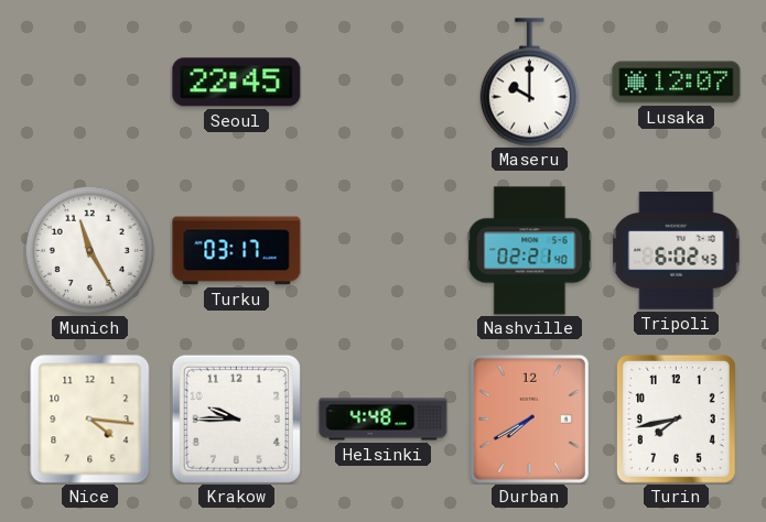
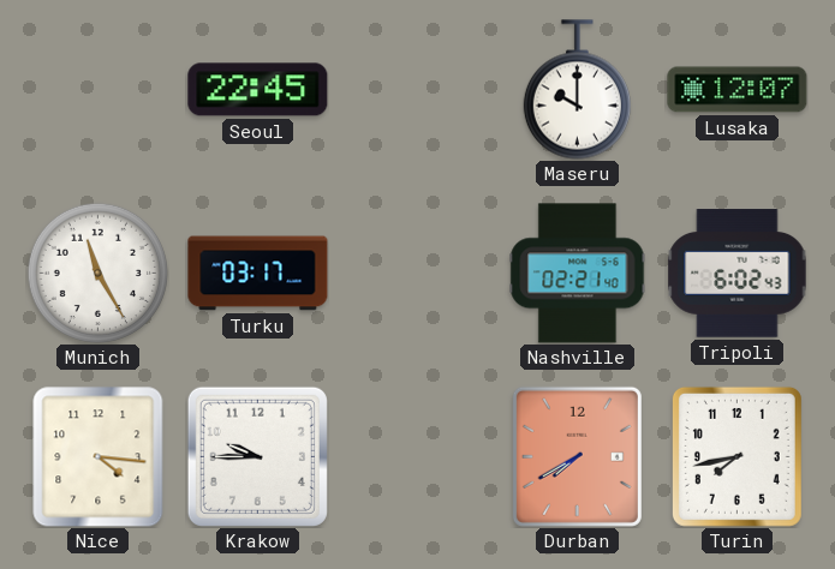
Helsinki: 4:48 -> none
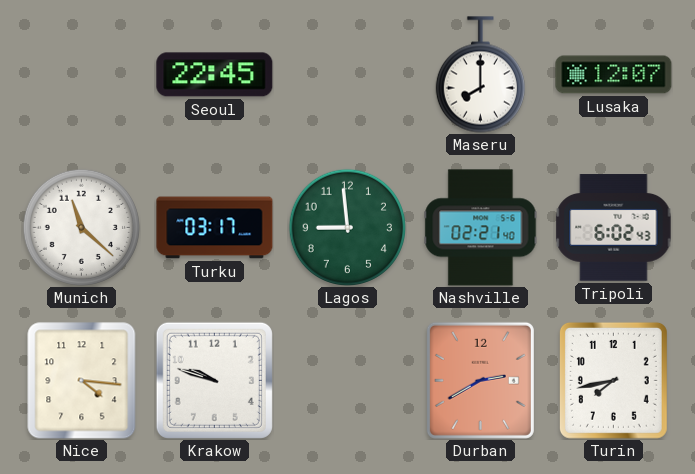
Maseru: 10:00 -> 8:00
Munich: 11:25 -> 11:22
Lagos: none -> 8:59
Krakow: 9:45 -> 9:48
Durban: 7:40 -> 2:40
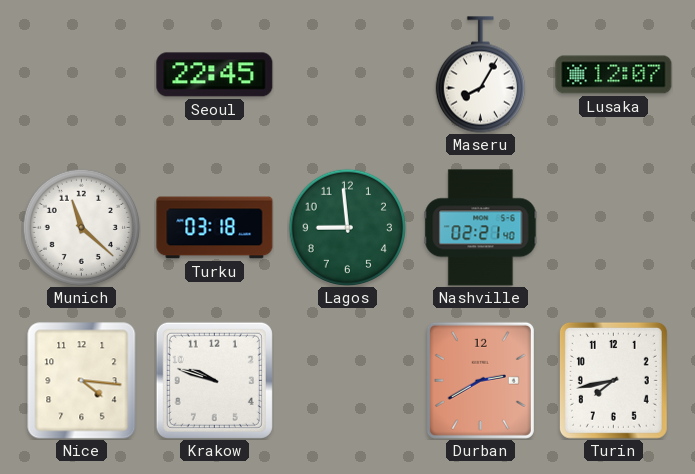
Maseru: 8:00 -> 8:05
Turku: 03:17 -> 03:18
Tripoli: 6:02 -> none
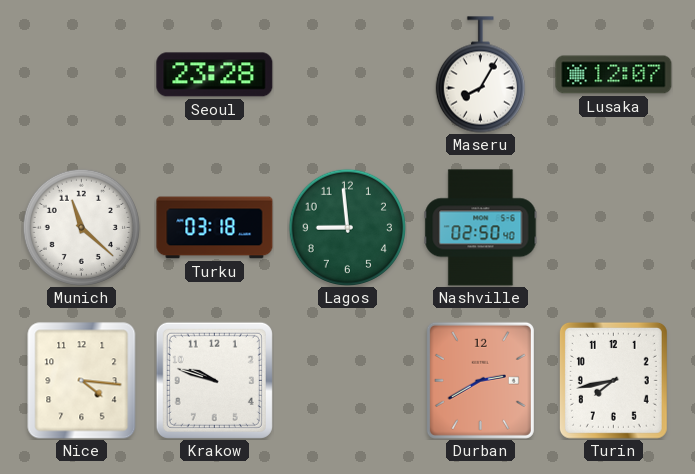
Seoul: 22:45 -> 23:28
Nashville: 02:21 -> 02:50
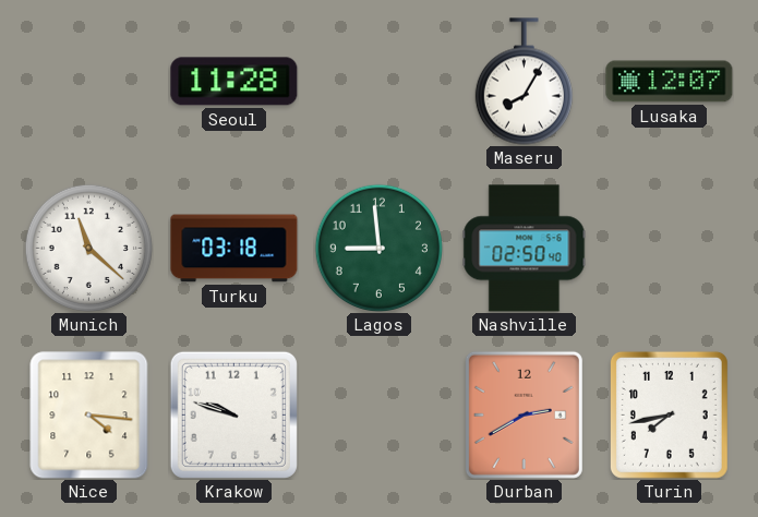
Seoul: 23:28 -> 11:28
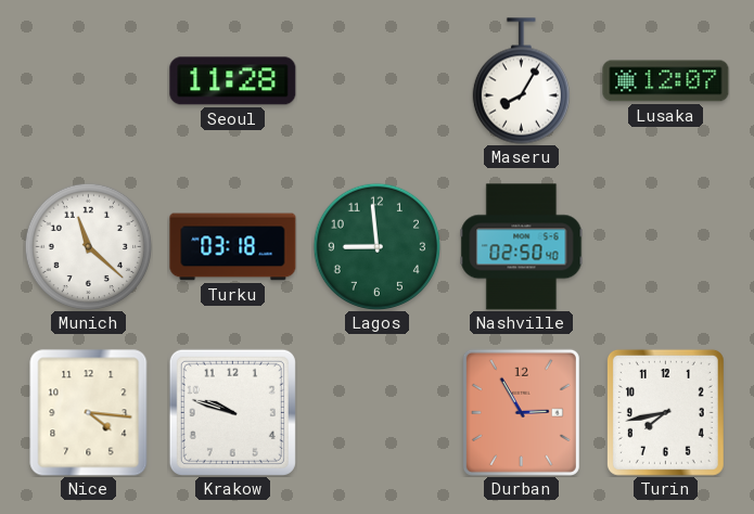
Durban: 2:40 -> 2:55
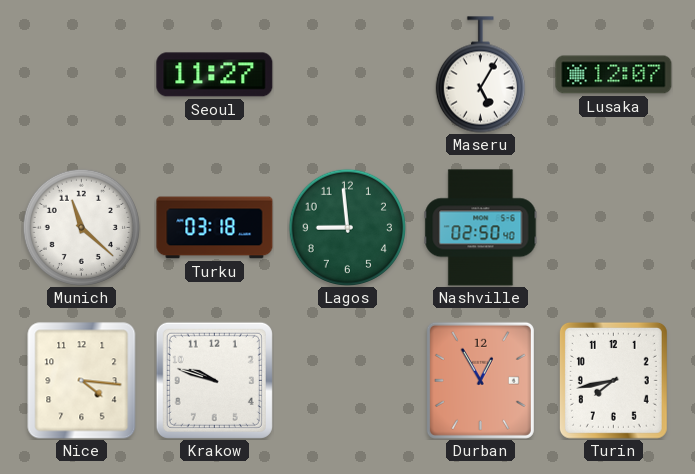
Seoul: 11:28 -> 11:27
Maseru: 8:05 -> 5:05
Durban: 2:55 -> 12:55
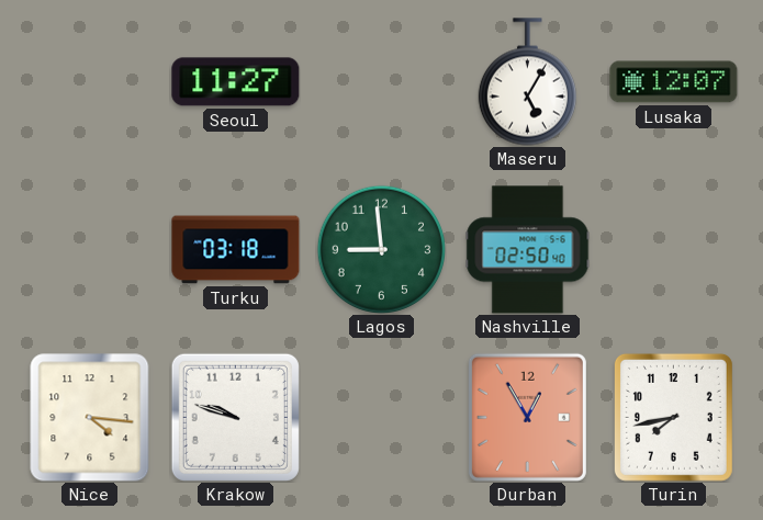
Munich: 11:22 -> none
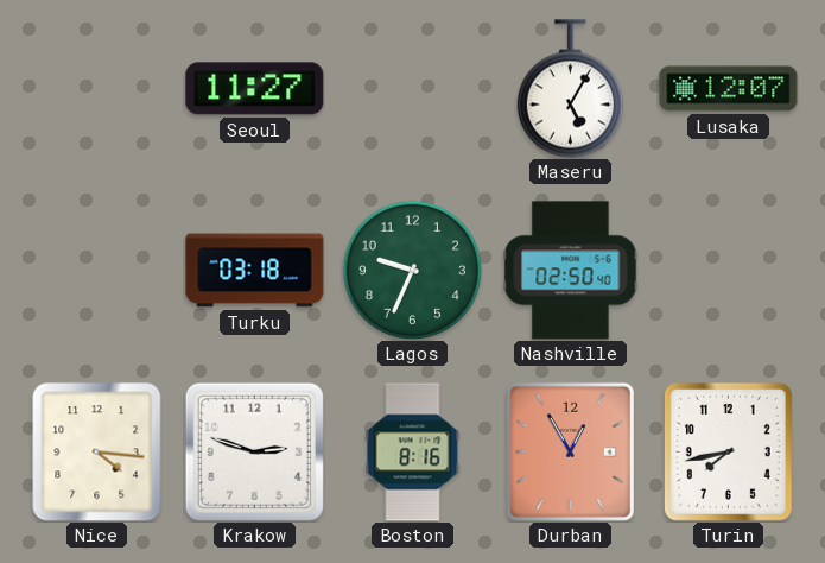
Lagos: 8:59 -> 9:34
Krakow: 9:48 -> 2:48
Boston: none -> 8:16
